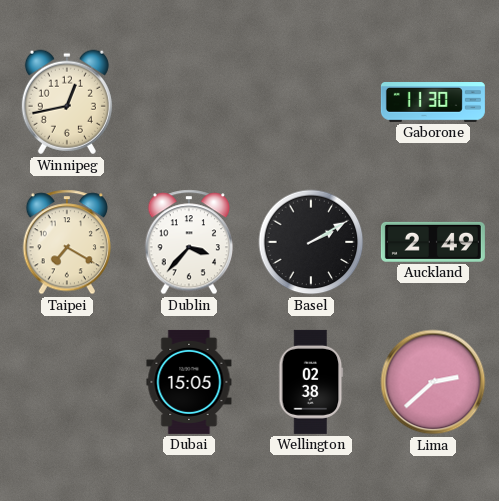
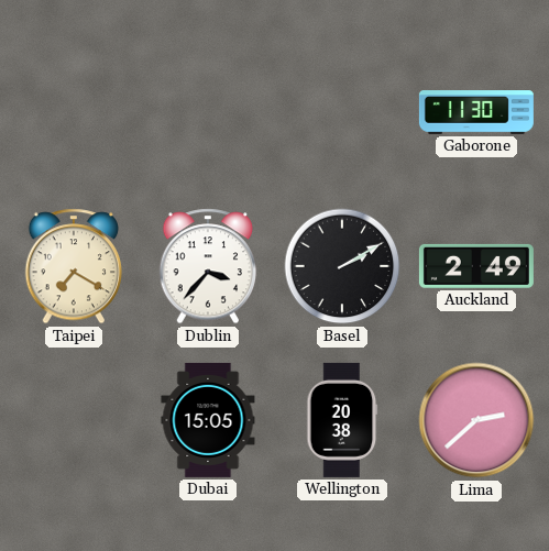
Winnipeg: 12:43 -> none
Wellington: 02:38 -> 20:38
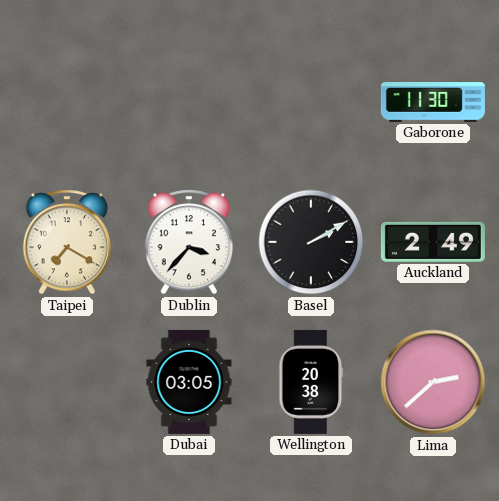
Dubai: 15:05 -> 03:05
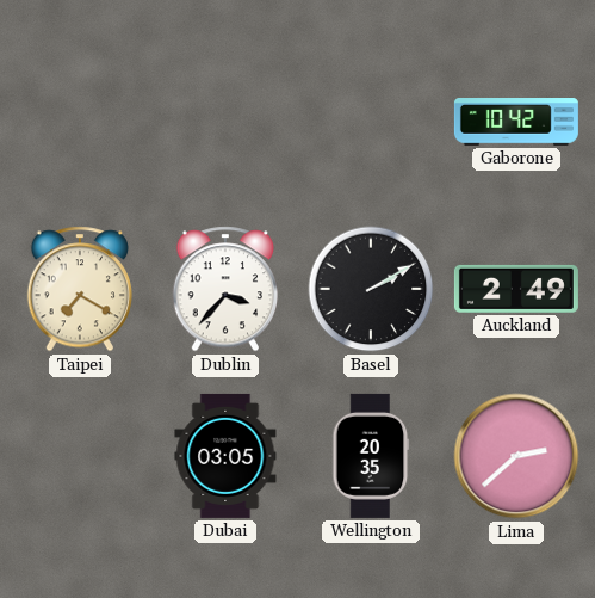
Gaborone: 11:30 -> 10:42
Wellington: 20:38 -> 20:35
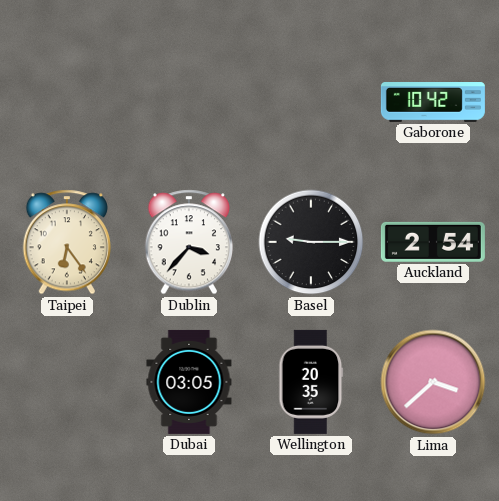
Taipei: 7:20 -> 6:24
Basel: 2:10 -> 9:15
Auckland: 2:49 -> 2:54
Lima: 2:38 -> 3:38
